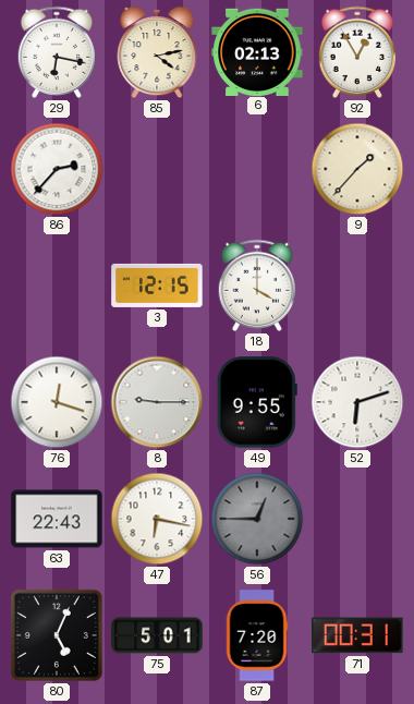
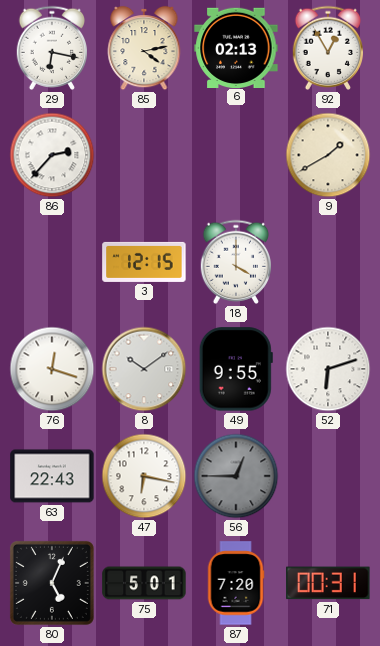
9: 1:37 -> 1:40
8: 9:15 -> 10:09
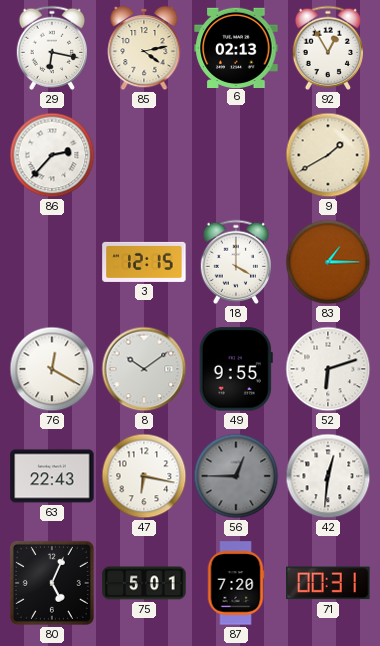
83: none -> 1:15
76: 12:18 -> 12:20
42: none -> 12:31
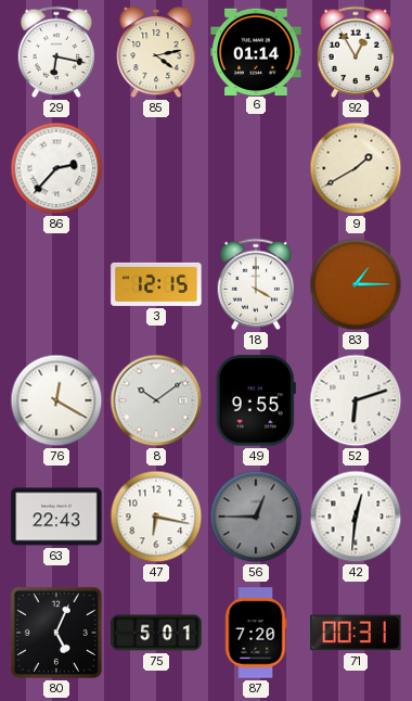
6: 02:13 -> 01:14
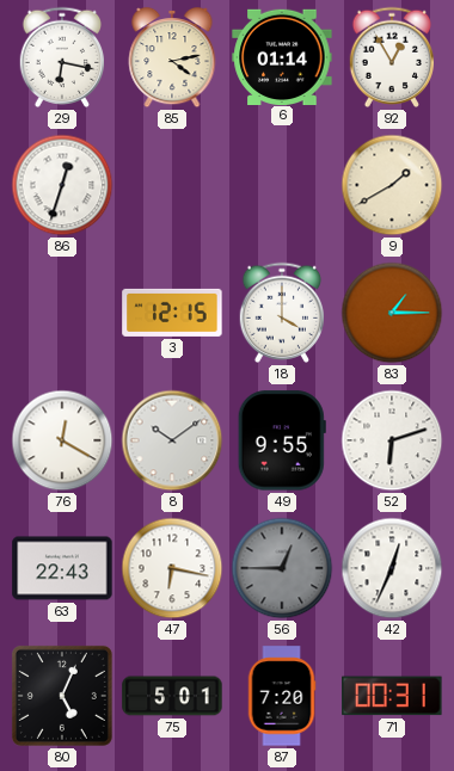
86: 2:37 -> 12:33
42: 12:31 -> 12:34
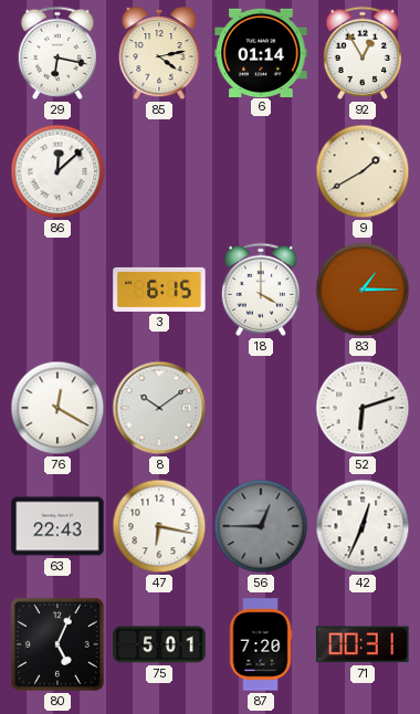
86: 12:33 -> 12:08
3: 12:15 -> 6:15
49: 9:55 -> none
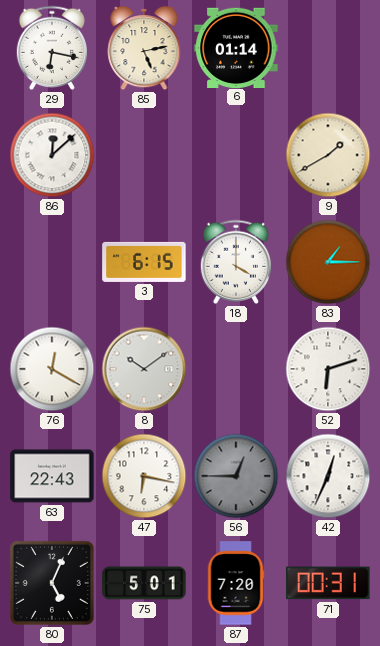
85: 4:13 -> 5:13
92: 12:55 -> none
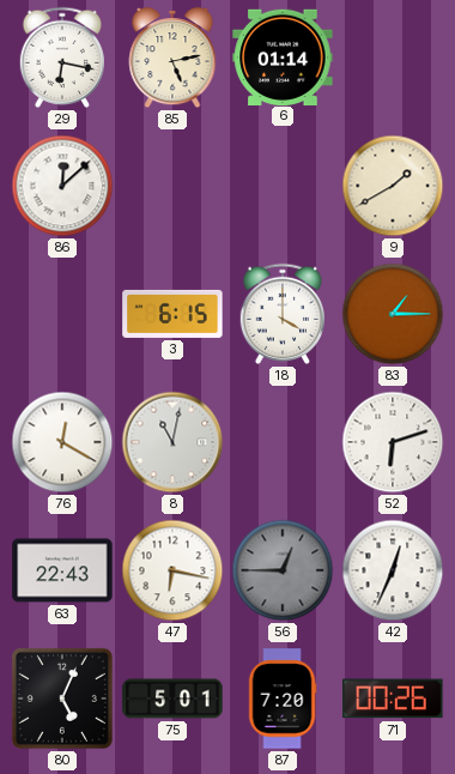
8: 10:09 -> 11:02
71: 00:31 -> 00:26
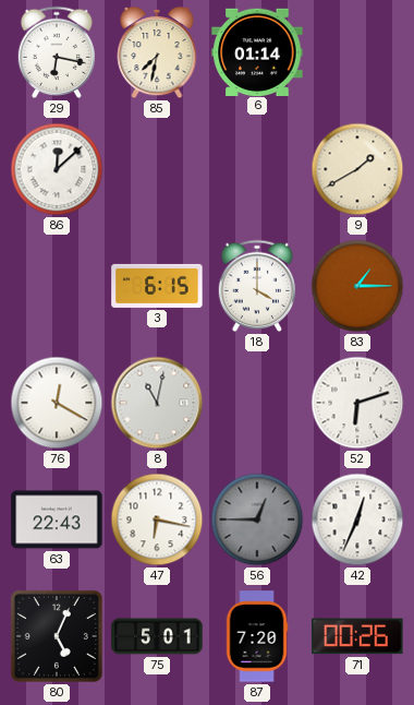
85: 5:13 -> 7:32
